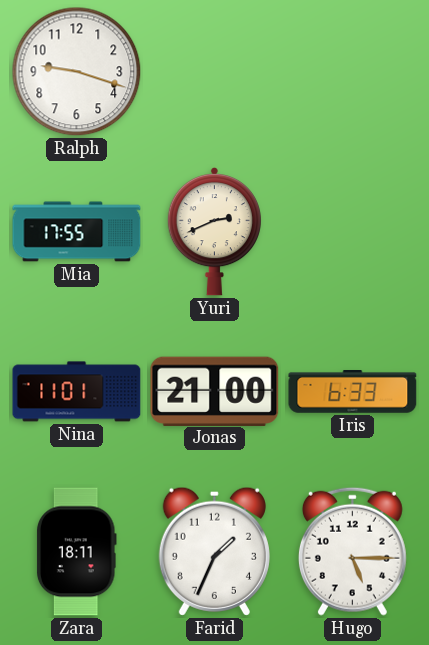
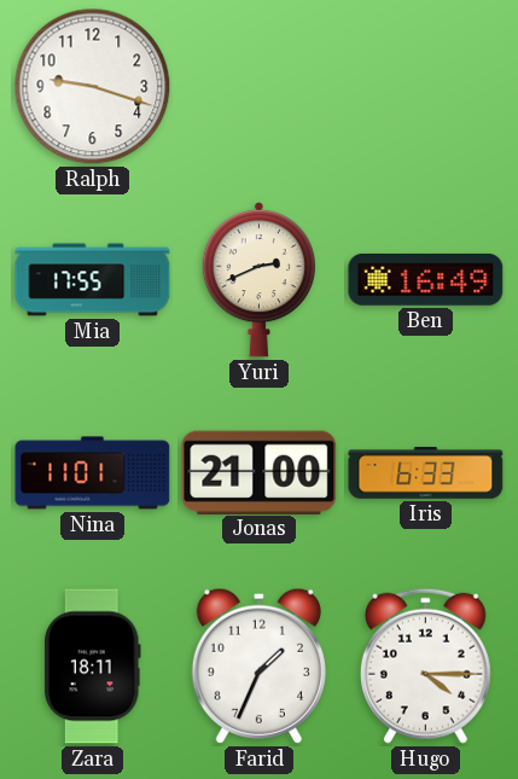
Ben: none -> 16:49
Hugo: 5:15 -> 4:15
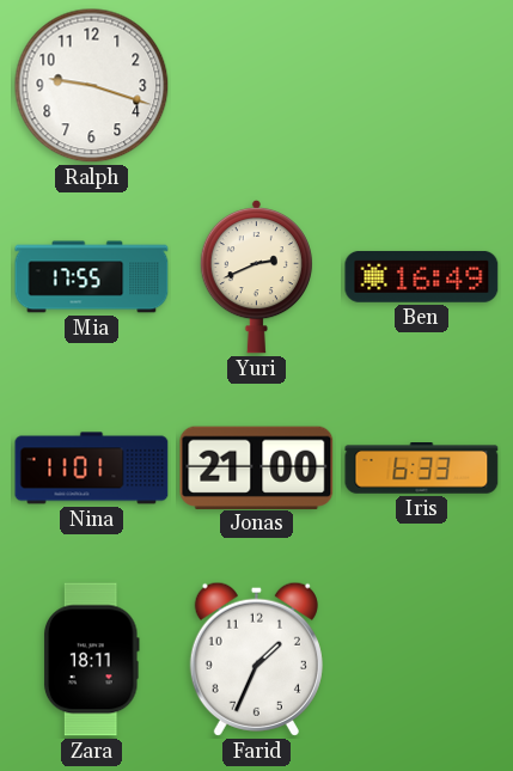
Hugo: 4:15 -> none
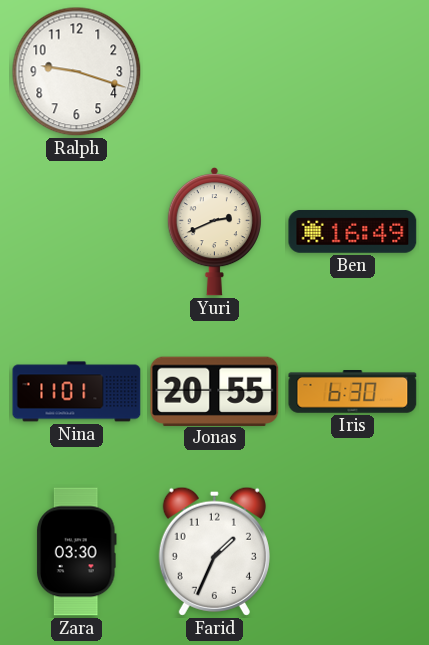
Mia: 17:55 -> none
Jonas: 21:00 -> 20:55
Iris: 6:33 -> 6:30
Zara: 18:11 -> 03:30
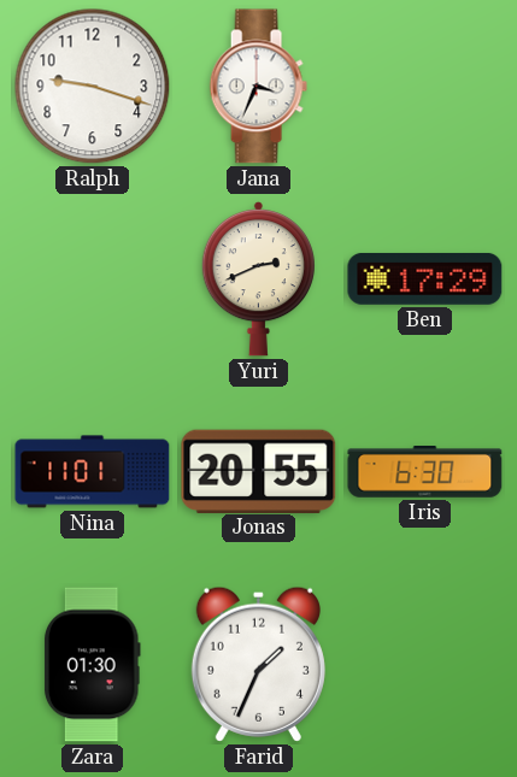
Jana: none -> 3:34
Ben: 16:49 -> 17:29
Zara: 03:30 -> 01:30
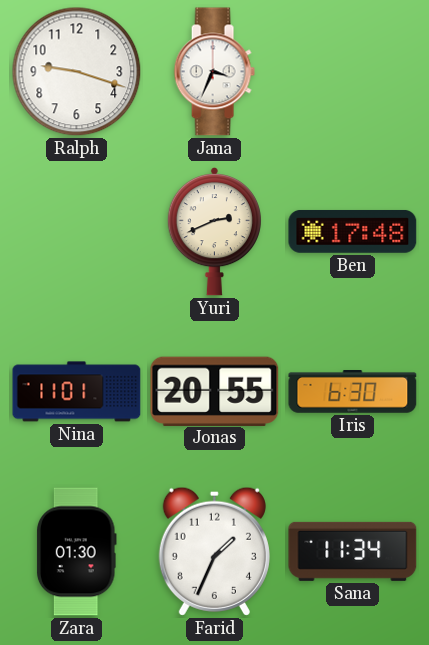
Ben: 17:29 -> 17:48
Sana: none -> 11:34
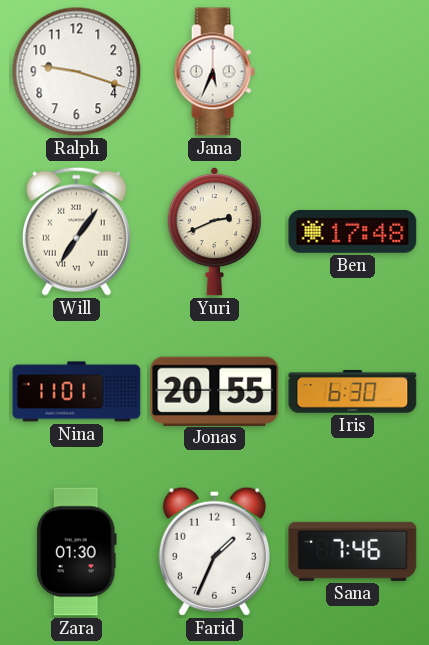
Jana: 3:34 -> 5:34
Will: none -> 7:06
Sana: 11:34 -> 7:46
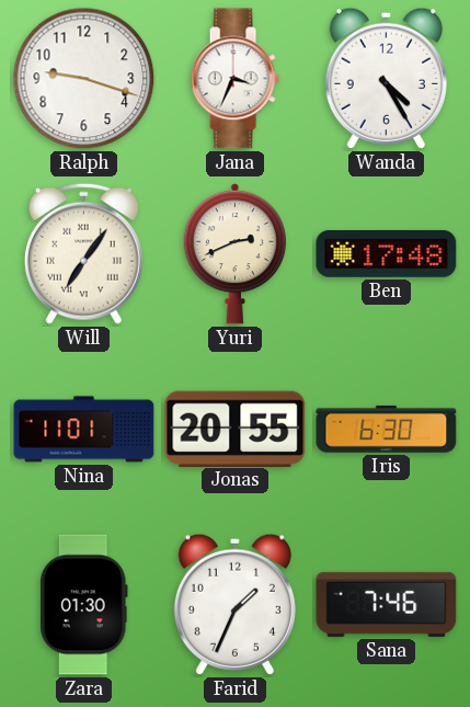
Jana: 5:34 -> 3:34
Wanda: none -> 4:25
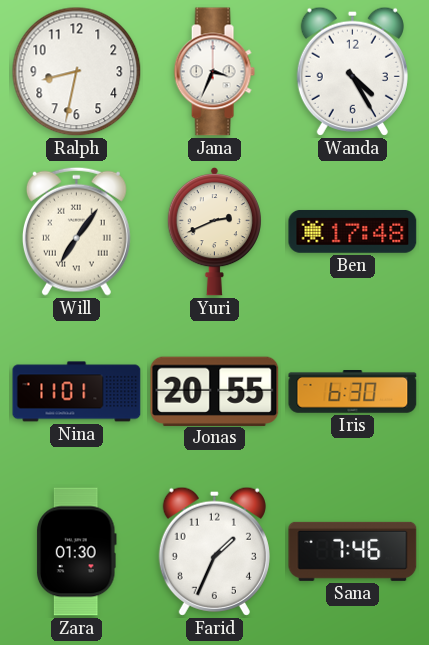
Ralph: 9:18 -> 8:32
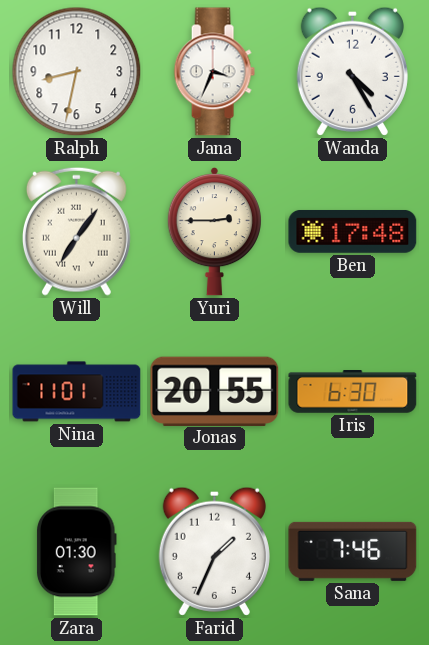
Yuri: 2:41 -> 2:45
